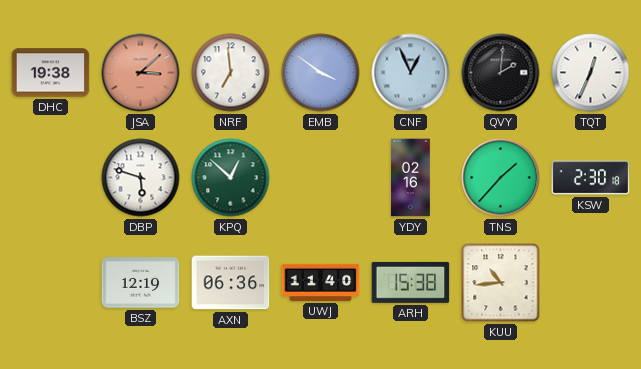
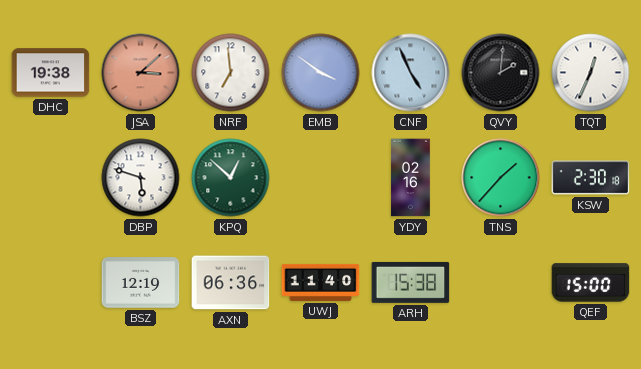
CNF: 12:56 -> 4:56
KUU: 10:44 -> none
QEF: none -> 15:00
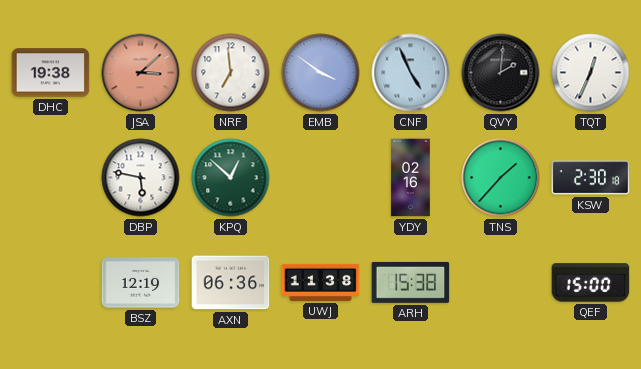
DBP: 5:48 -> 5:47
UWJ: 11:40 -> 11:38
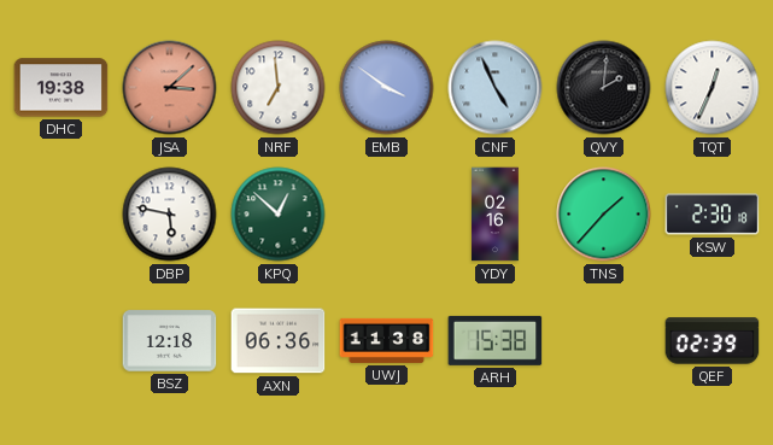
BSZ: 12:19 -> 12:18
QEF: 15:00 -> 02:39
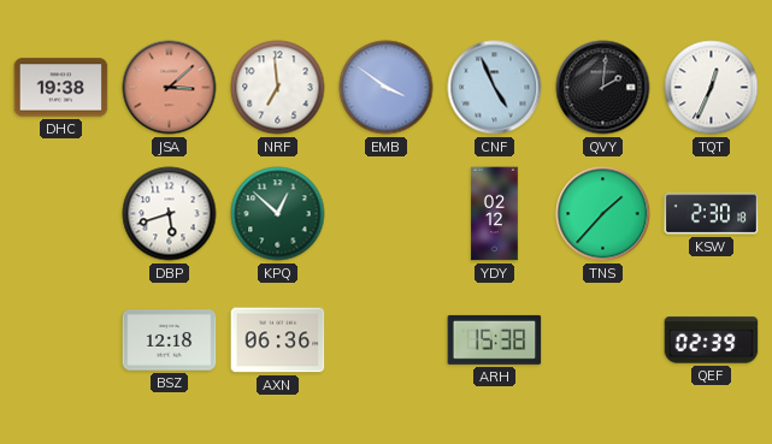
DBP: 5:47 -> 5:42
YDY: 02:16 -> 02:12
UWJ: 11:38 -> none
